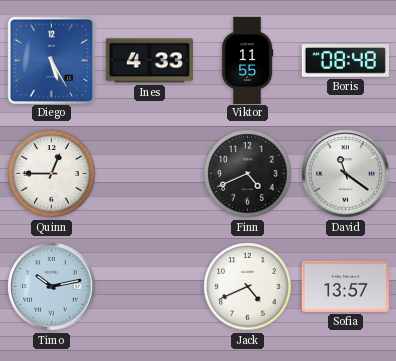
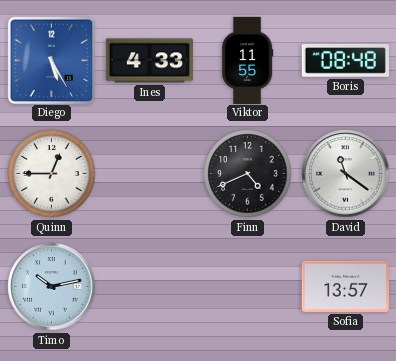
Jack: 4:41 -> none
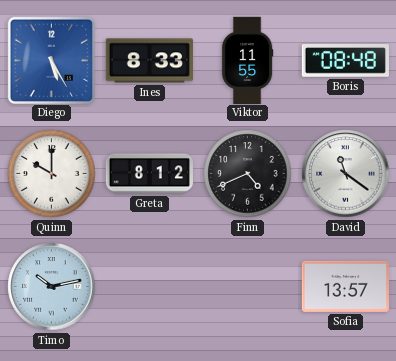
Ines: 4:33 -> 8:33
Quinn: 12:45 -> 10:00
Greta: none -> 8:12
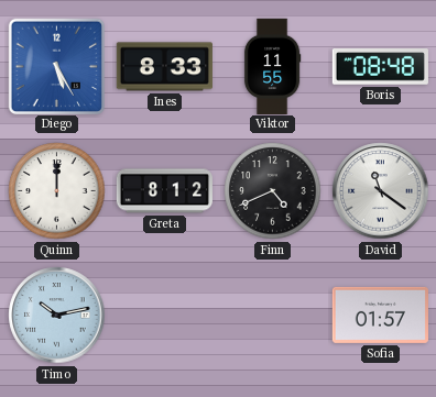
Quinn: 10:00 -> 12:00
Sofia: 13:57 -> 01:57
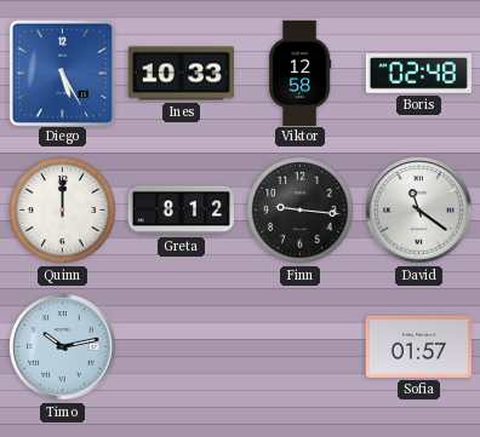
Ines: 8:33 -> 10:33
Viktor: 11:55 -> 12:58
Boris: 08:48 -> 02:48
Finn: 4:41 -> 9:16
